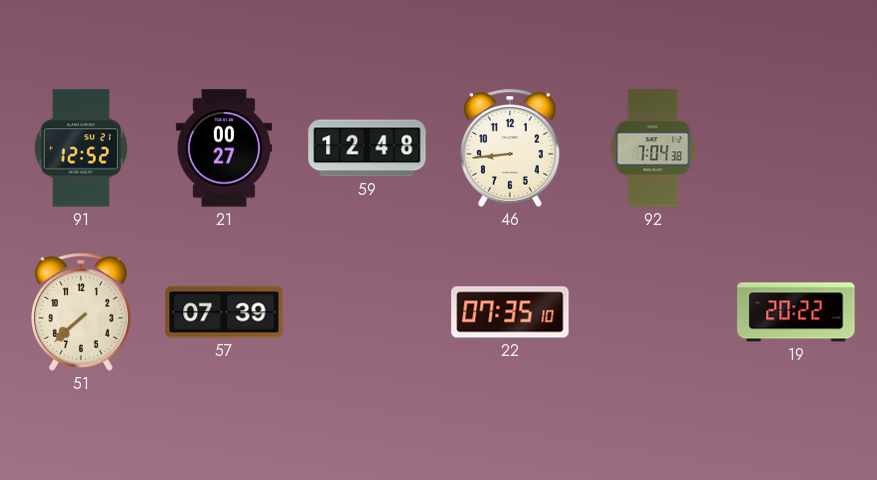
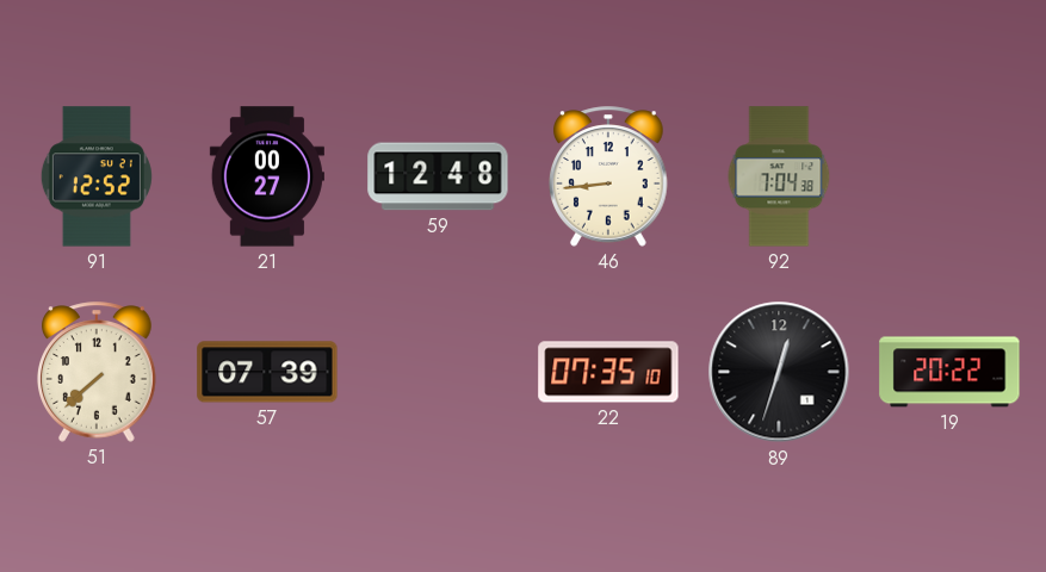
89: none -> 12:33
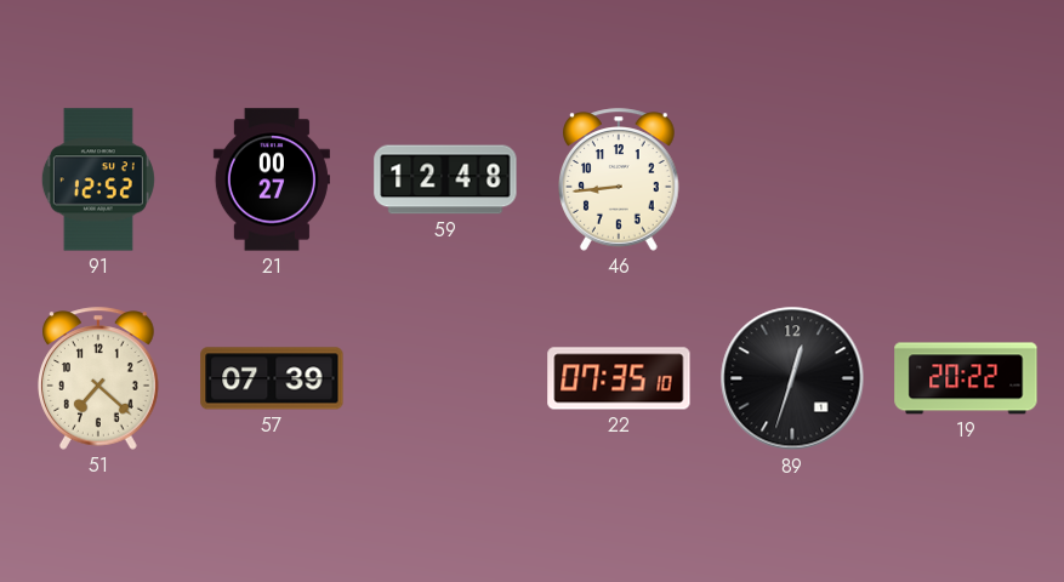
92: 7:04 -> none
51: 7:38 -> 7:22
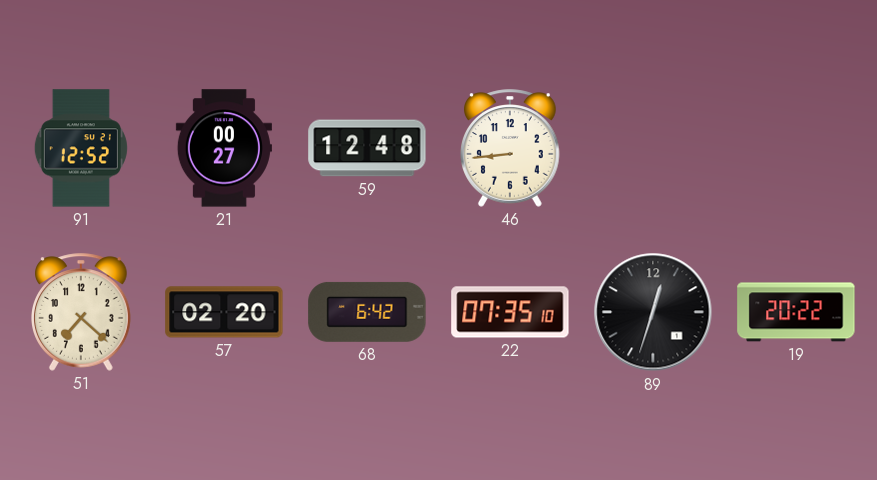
57: 07:39 -> 02:20
68: none -> 6:42
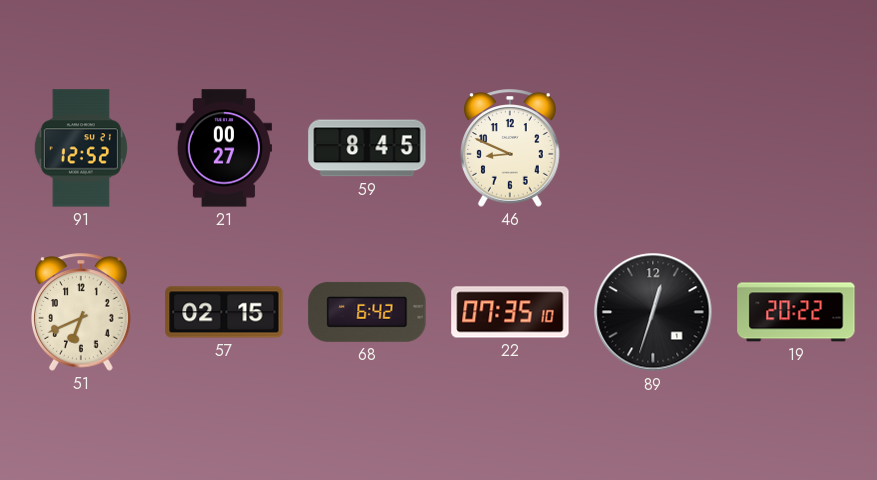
59: 12:48 -> 8:45
46: 8:44 -> 8:49
51: 7:22 -> 6:41
57: 02:20 -> 02:15
